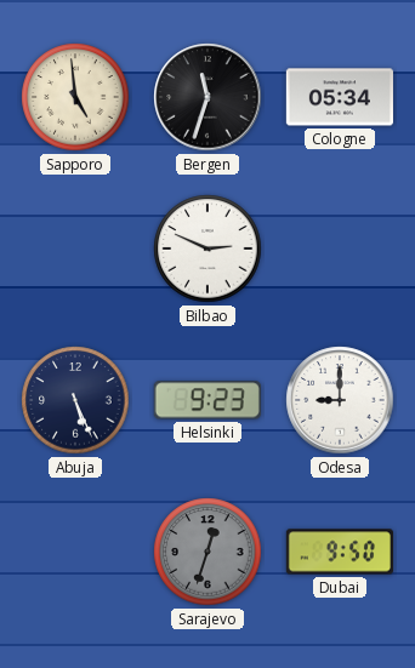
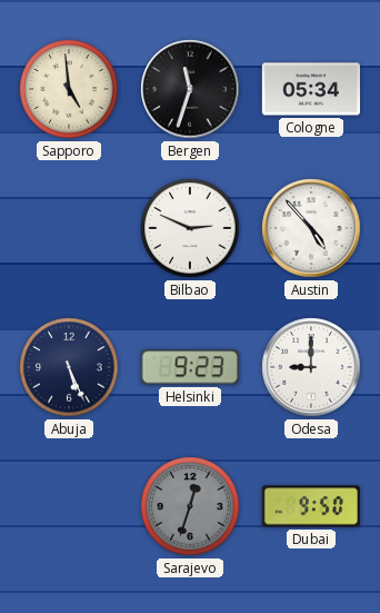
Austin: none -> 4:53
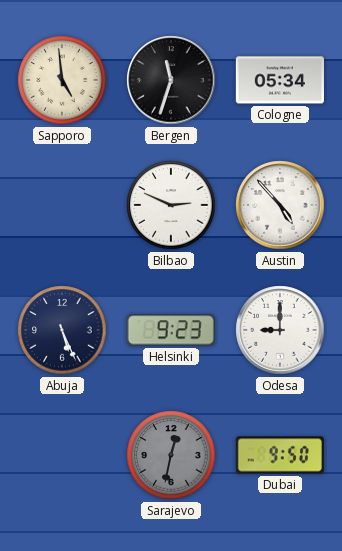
Sarajevo: 12:33 -> 12:32
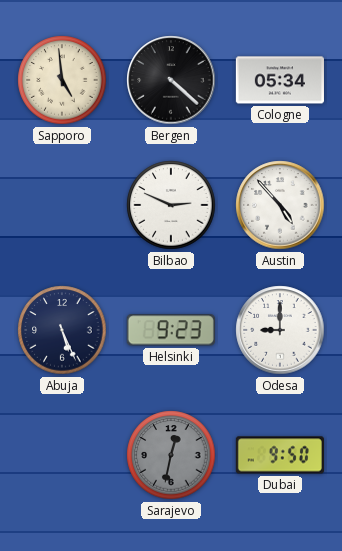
Bergen: 11:33 -> 4:22
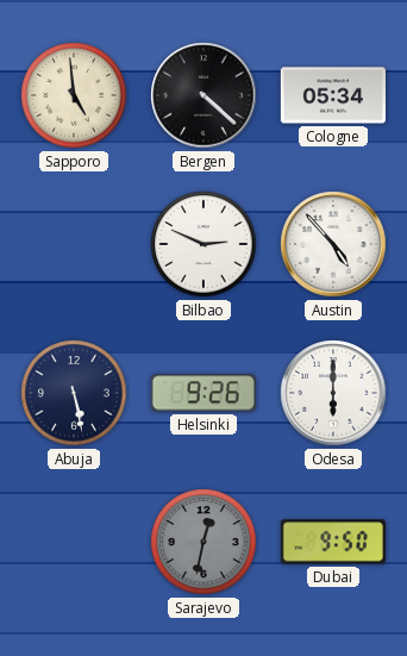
Abuja: 5:26 -> 5:28
Helsinki: 9:23 -> 9:26
Odesa: 9:00 -> 6:00
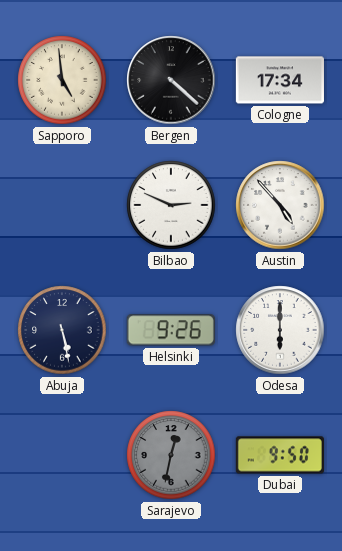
Cologne: 05:34 -> 17:34
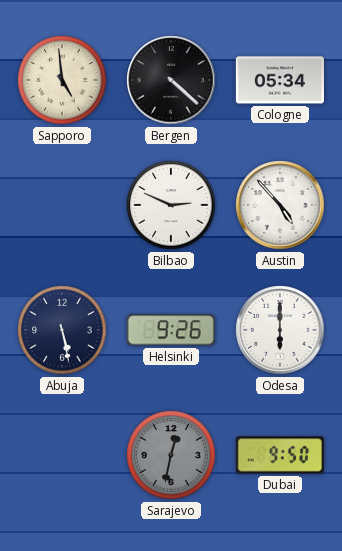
Cologne: 17:34 -> 05:34
